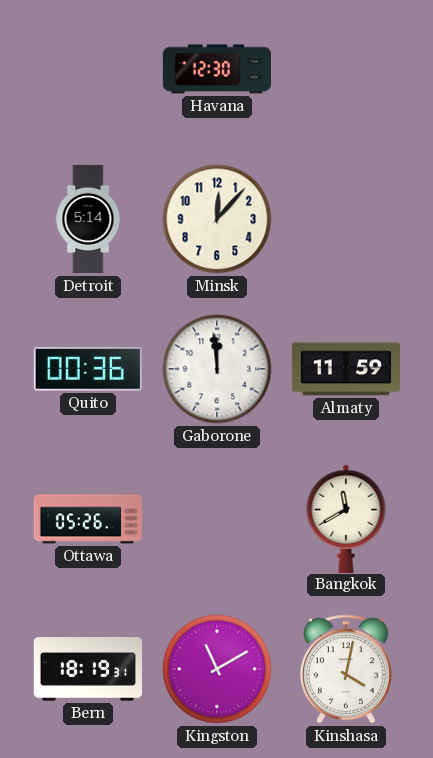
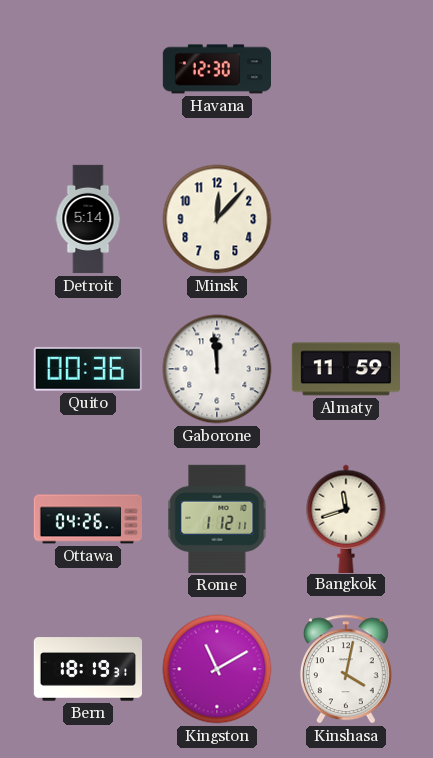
Ottawa: 05:26 -> 04:26
Rome: none -> 1:12
Bangkok: 11:40 -> 11:42
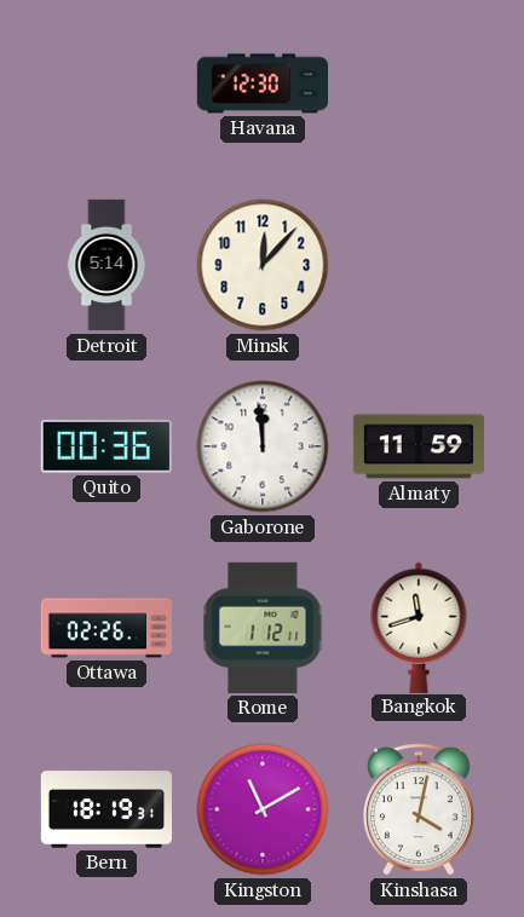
Ottawa: 04:26 -> 02:26
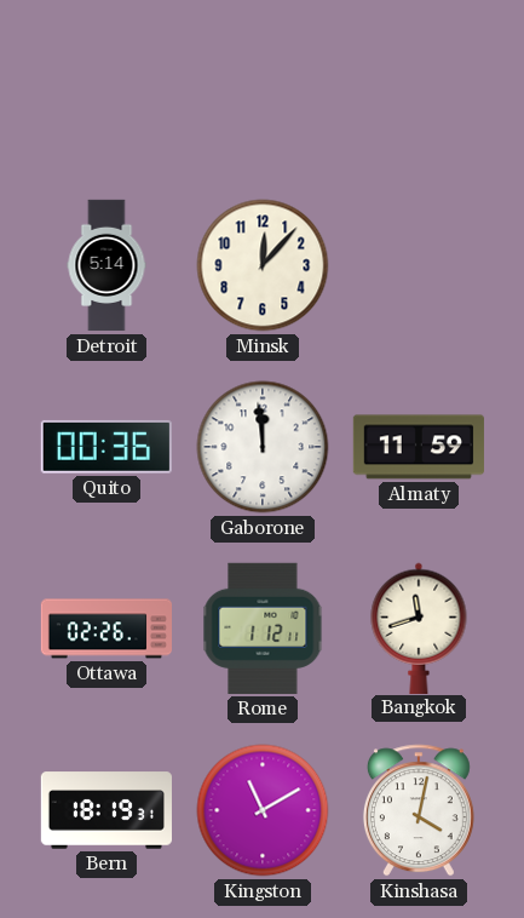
Havana: 12:30 -> none
